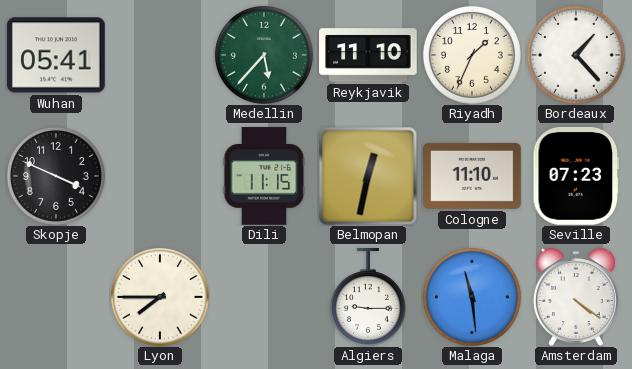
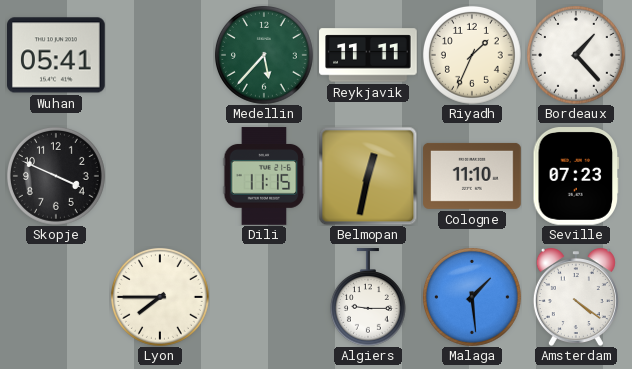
Reykjavik: 11:10 -> 11:11
Malaga: 11:29 -> 1:29
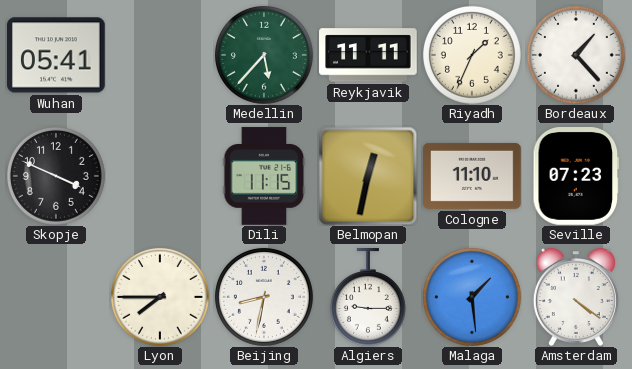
Beijing: none -> 8:32
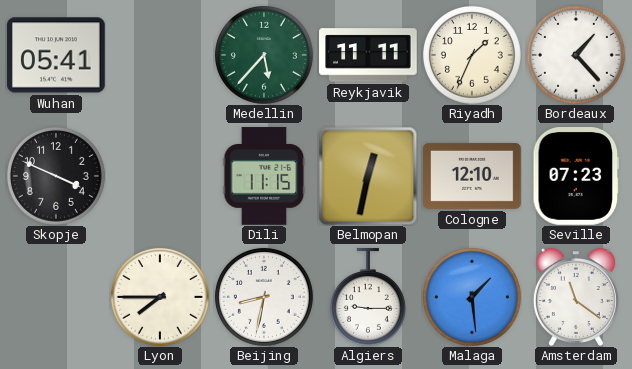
Cologne: 11:10 -> 12:10
Amsterdam: 4:21 -> 11:21
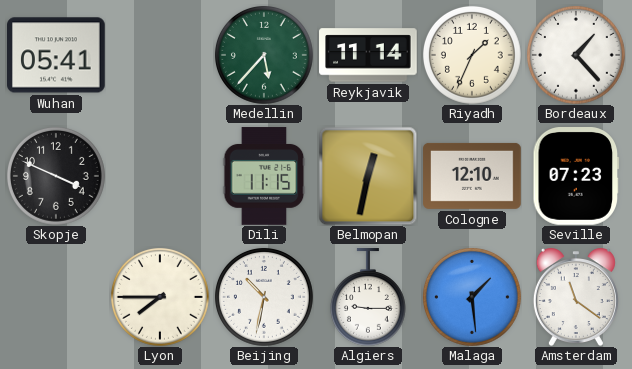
Reykjavik: 11:11 -> 11:14
Beijing: 8:32 -> 10:32
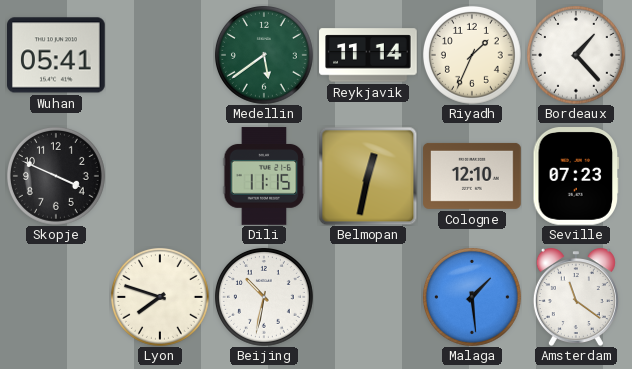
Medellin: 5:37 -> 5:39
Lyon: 7:45 -> 7:48
Algiers: 9:15 -> none
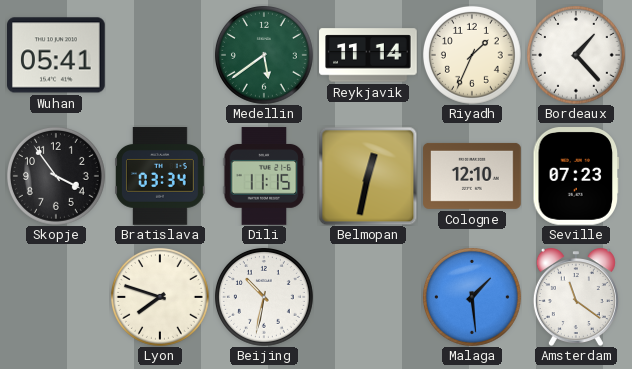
Skopje: 3:49 -> 3:54
Bratislava: none -> 03:34
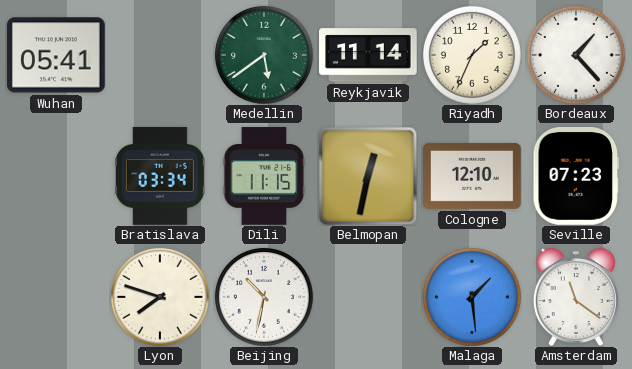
Skopje: 3:54 -> none
